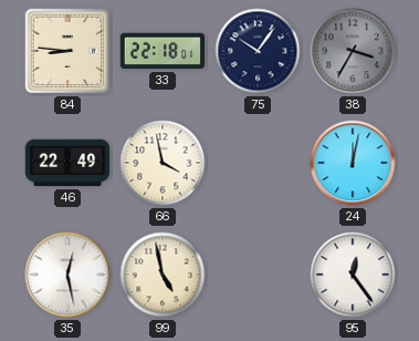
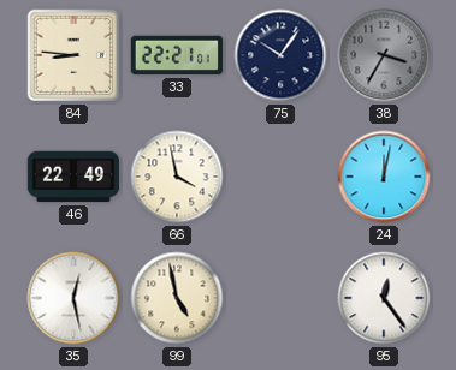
33: 22:18 -> 22:21
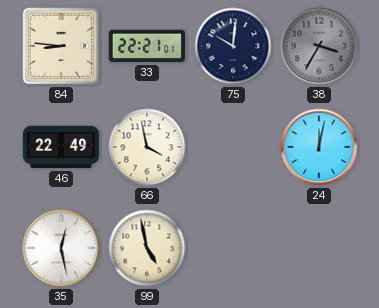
75: 10:06 -> 10:01
95: 12:24 -> none
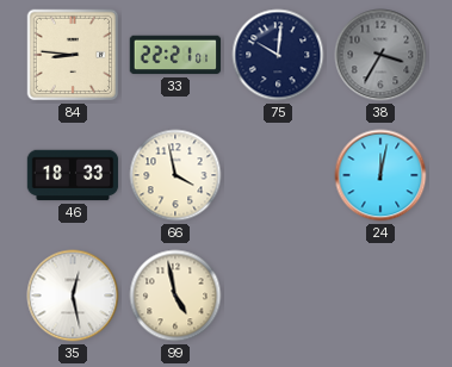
46: 22:49 -> 18:33
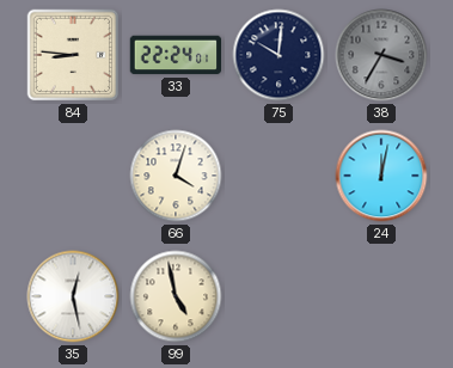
33: 22:21 -> 22:24
46: 18:33 -> none
66: 3:58 -> 4:03
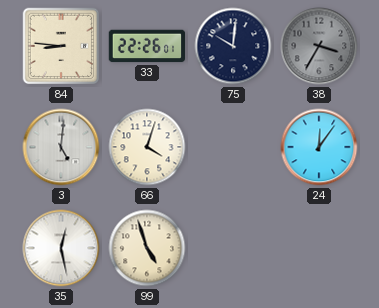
33: 22:24 -> 22:26
3: none -> 5:01
24: 12:02 -> 12:06
99: 4:58 -> 4:57
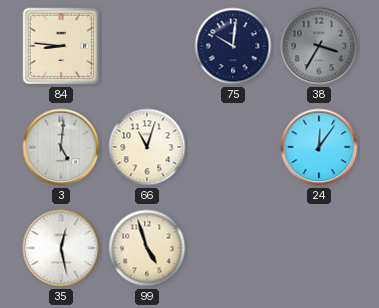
33: 22:26 -> none
66: 4:03 -> 11:03
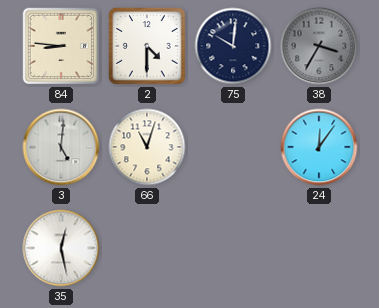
2: none -> 4:30
99: 4:57 -> none
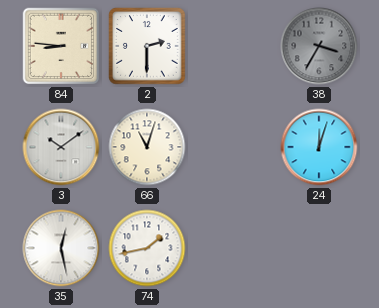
2: 4:30 -> 2:30
75: 10:01 -> none
3: 5:01 -> 10:09
24: 12:06 -> 12:03
74: none -> 1:43
